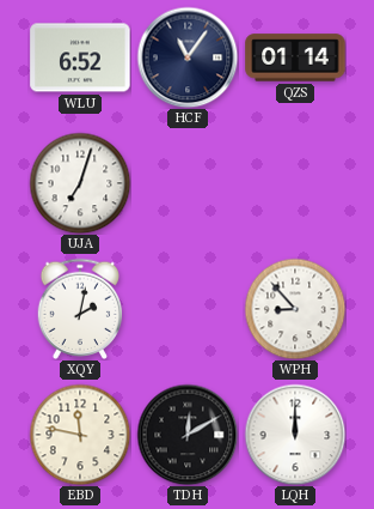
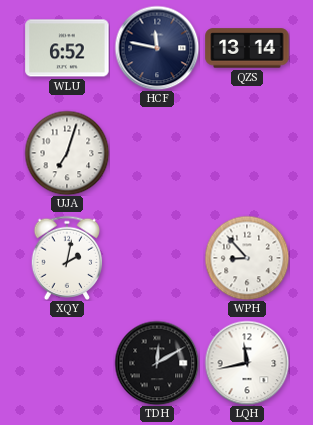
HCF: 11:06 -> 11:47
QZS: 01:14 -> 13:14
EBD: 11:47 -> none
LQH: 12:00 -> 11:43
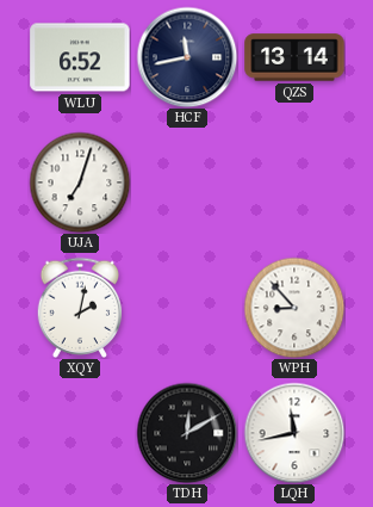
HCF: 11:47 -> 11:43
